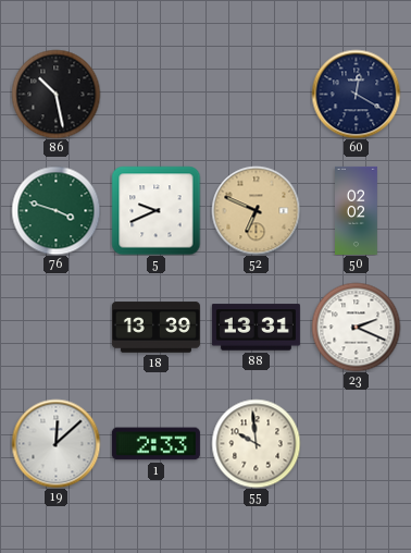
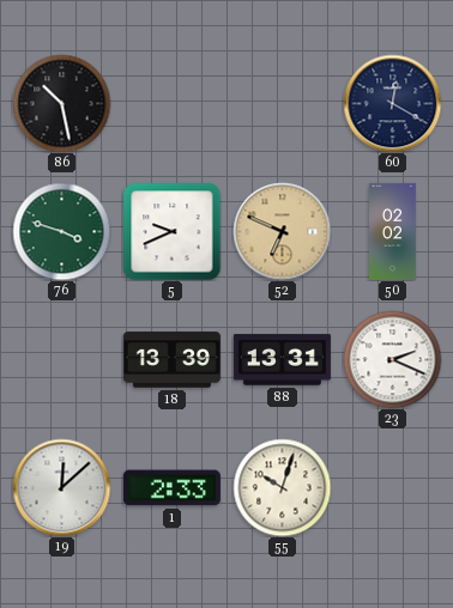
55: 9:59 -> 10:03
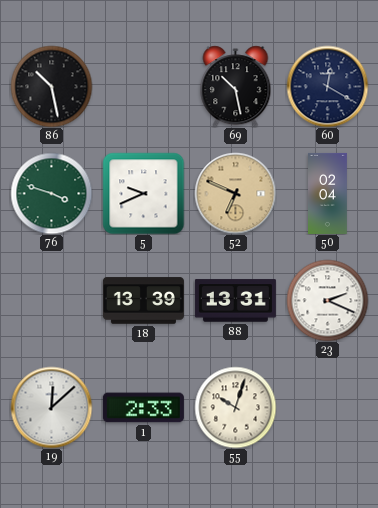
69: none -> 10:28
50: 02:02 -> 02:04
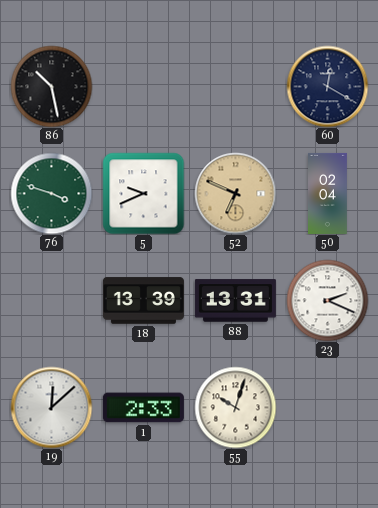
69: 10:28 -> none
